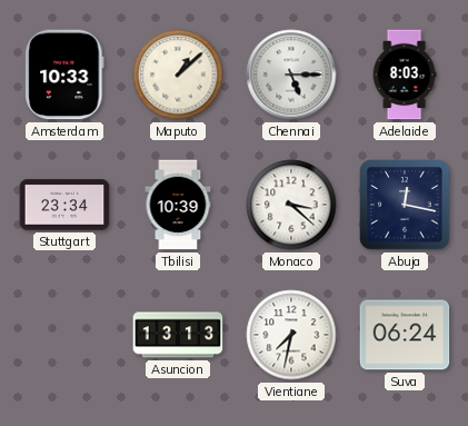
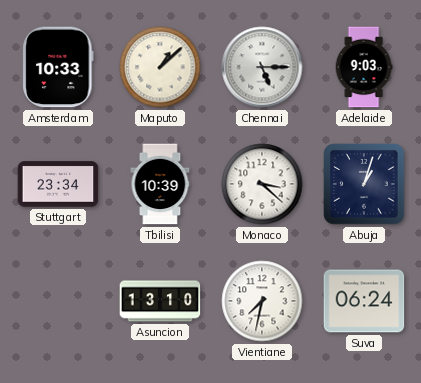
Adelaide: 8:03 -> 9:03
Abuja: 12:17 -> 1:03
Asuncion: 13:13 -> 13:10
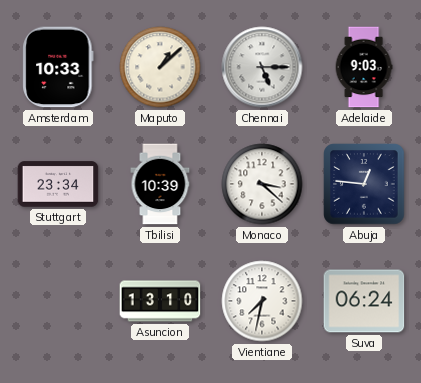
Abuja: 1:03 -> 12:46
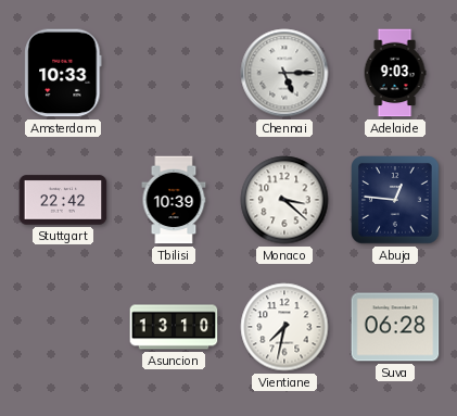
Maputo: 1:08 -> none
Stuttgart: 23:34 -> 22:42
Suva: 06:24 -> 06:28
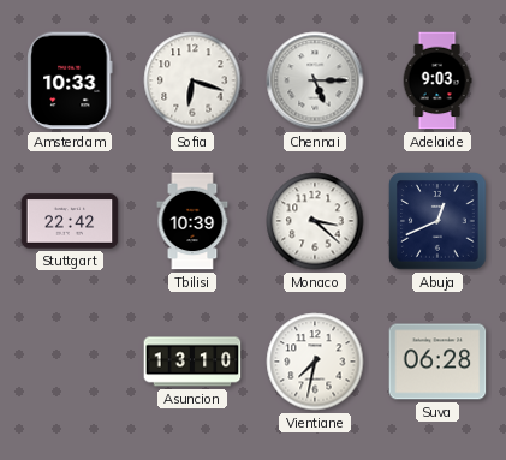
Sofia: none -> 6:18
Abuja: 12:46 -> 12:41
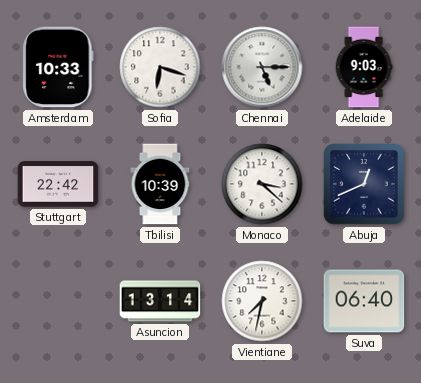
Asuncion: 13:10 -> 13:14
Suva: 06:28 -> 06:40
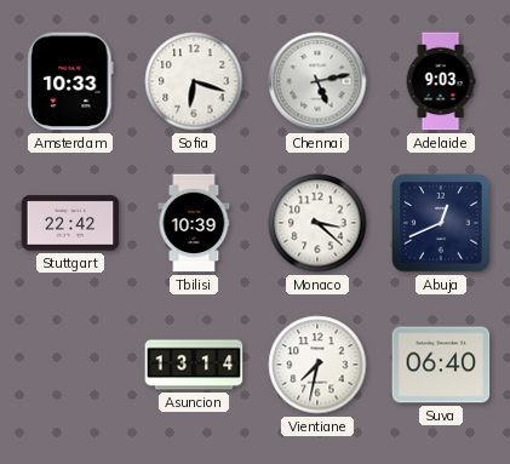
Chennai: 5:15 -> 5:13
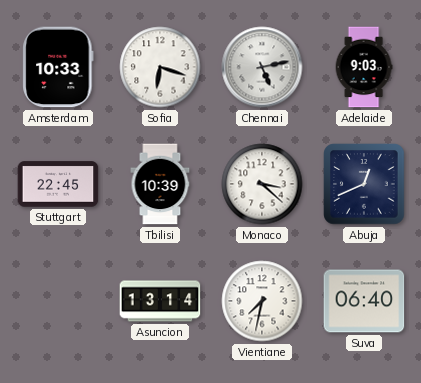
Stuttgart: 22:42 -> 22:45
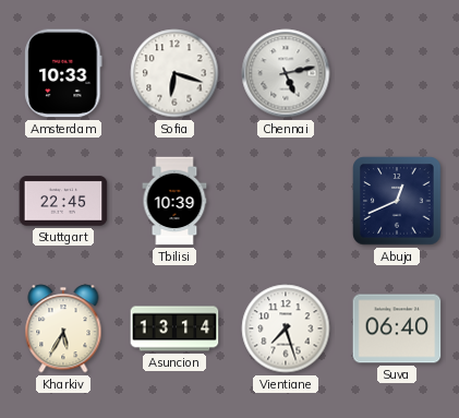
Adelaide: 9:03 -> none
Monaco: 3:22 -> none
Kharkiv: none -> 5:35
Vientiane: 7:32 -> 7:27
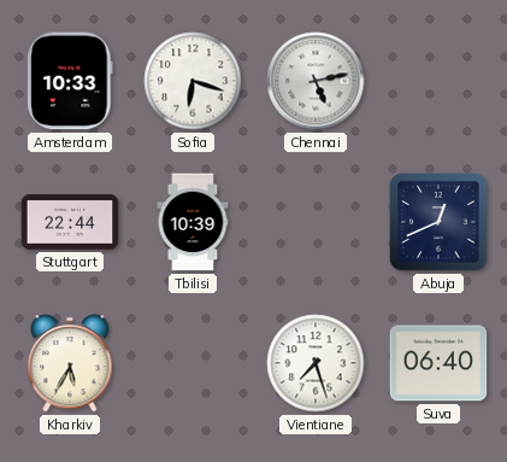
Stuttgart: 22:45 -> 22:44
Asuncion: 13:14 -> none
